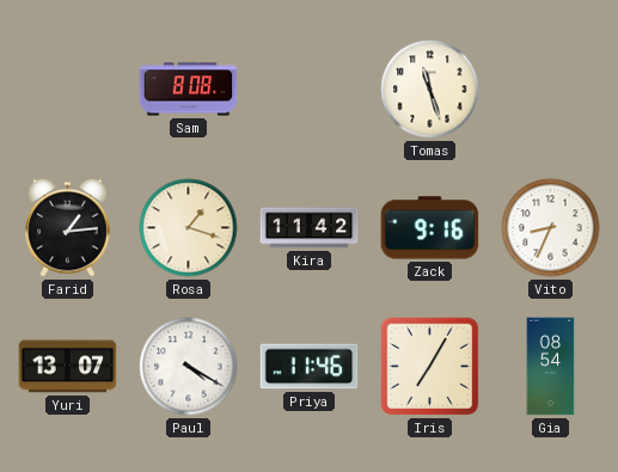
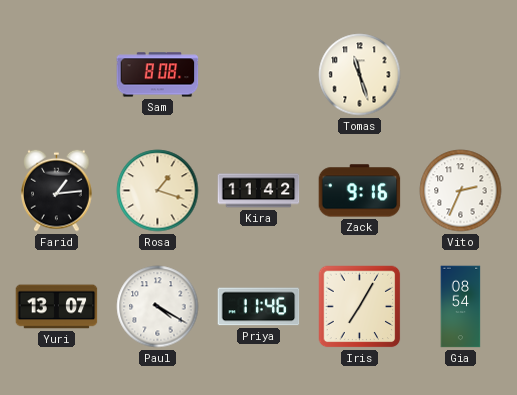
Vito: 8:34 -> 2:34
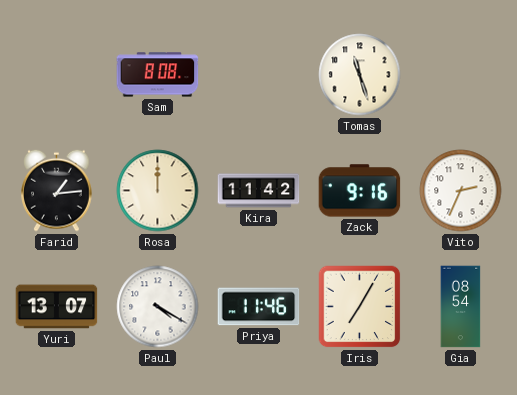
Rosa: 1:18 -> 12:00
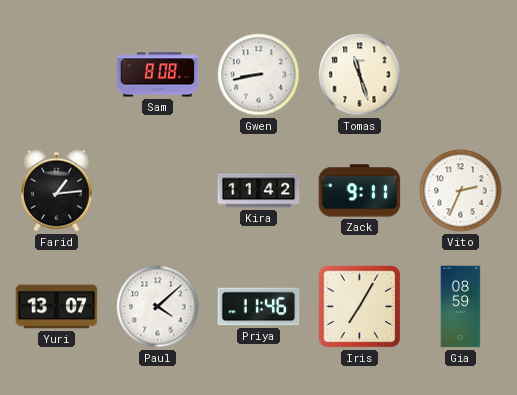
Gwen: none -> 8:43
Rosa: 12:00 -> none
Zack: 9:16 -> 9:11
Paul: 4:20 -> 4:08
Gia: 08:54 -> 08:59
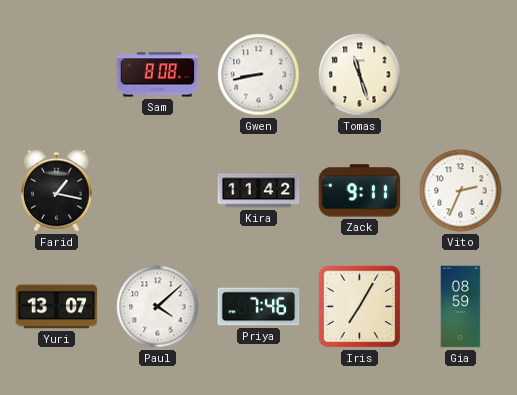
Farid: 1:14 -> 1:17
Priya: 11:46 -> 7:46
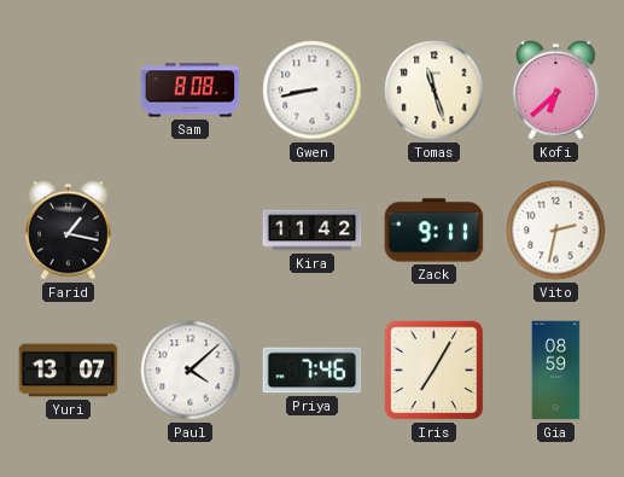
Kofi: none -> 6:38
Vito: 2:34 -> 2:32
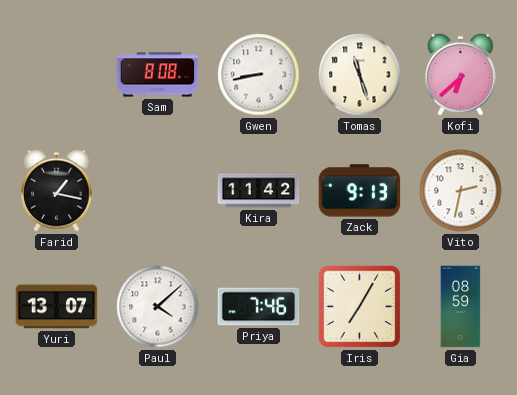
Zack: 9:11 -> 9:13
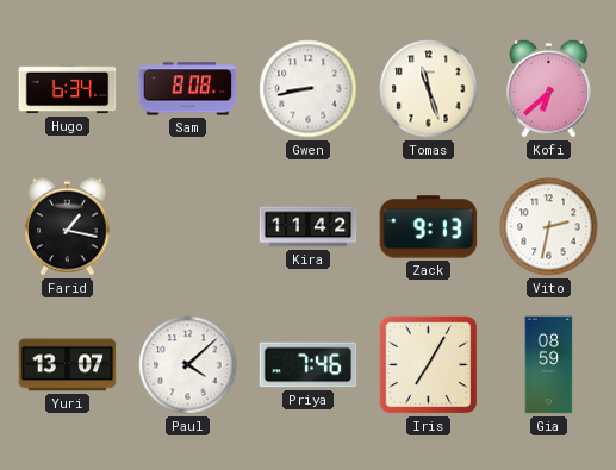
Hugo: none -> 6:34
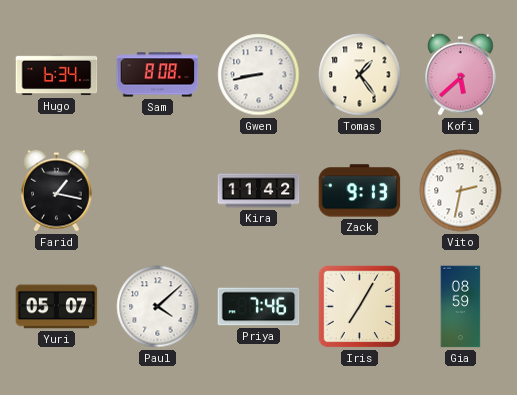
Tomas: 11:27 -> 1:24
Kofi: 6:38 -> 5:38
Yuri: 13:07 -> 05:07
